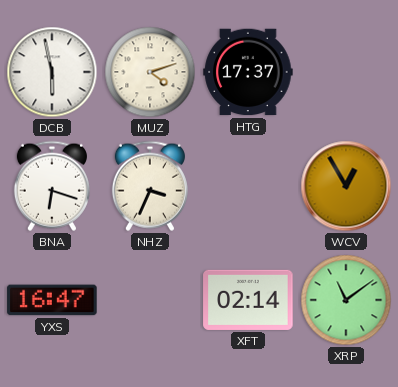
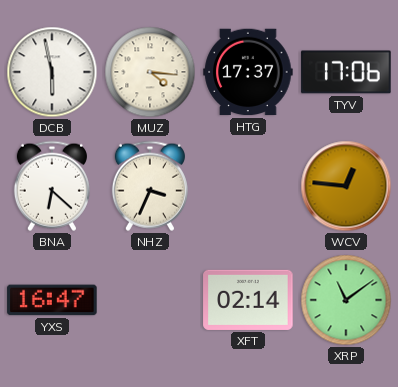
MUZ: 4:12 -> 4:16
TYV: none -> 17:06
BNA: 6:18 -> 6:22
WCV: 12:55 -> 12:46
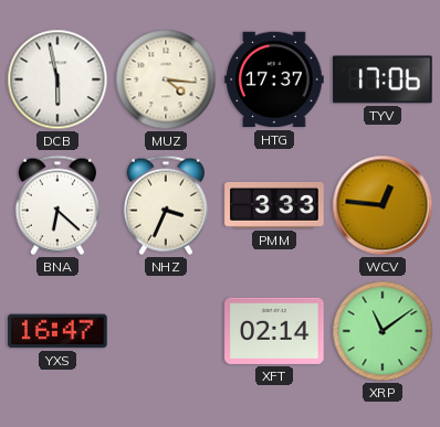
PMM: none -> 3:33
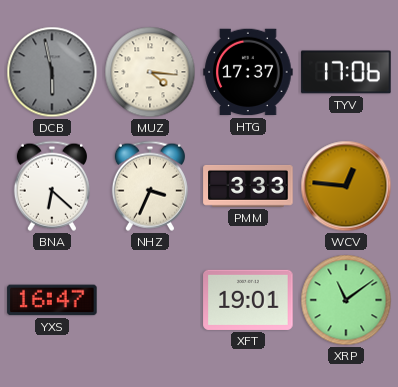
DCB dial: white -> grey
XFT: 02:14 -> 19:01
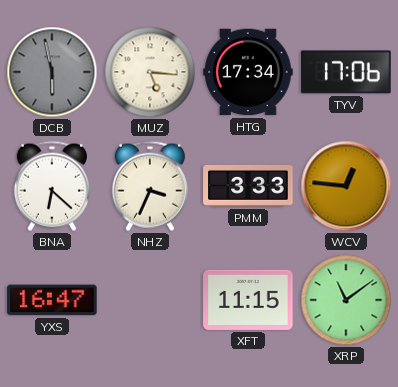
MUZ: 4:16 -> 5:16
HTG: 17:37 -> 17:34
XFT: 19:01 -> 11:15
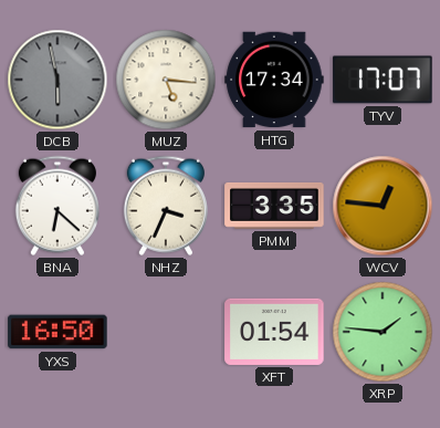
TYV: 17:06 -> 17:07
PMM: 3:33 -> 3:35
YXS: 16:47 -> 16:50
XFT: 11:15 -> 01:54
XRP: 11:09 -> 1:46
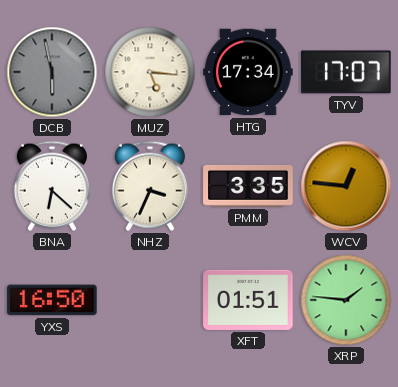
XFT: 01:54 -> 01:51
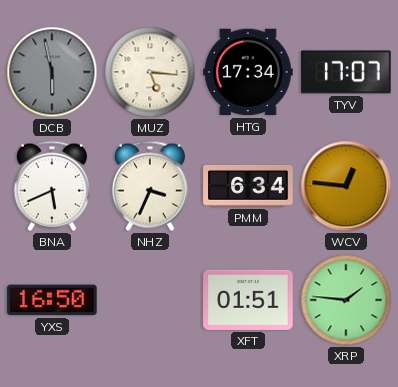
BNA: 6:22 -> 5:41
PMM: 3:35 -> 6:34
